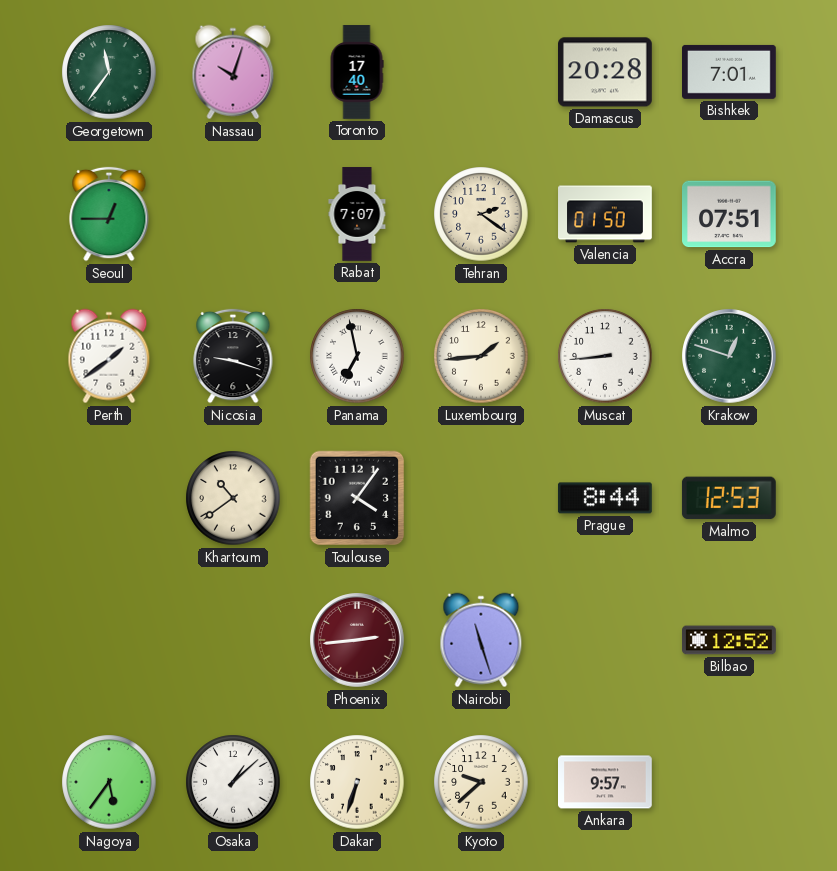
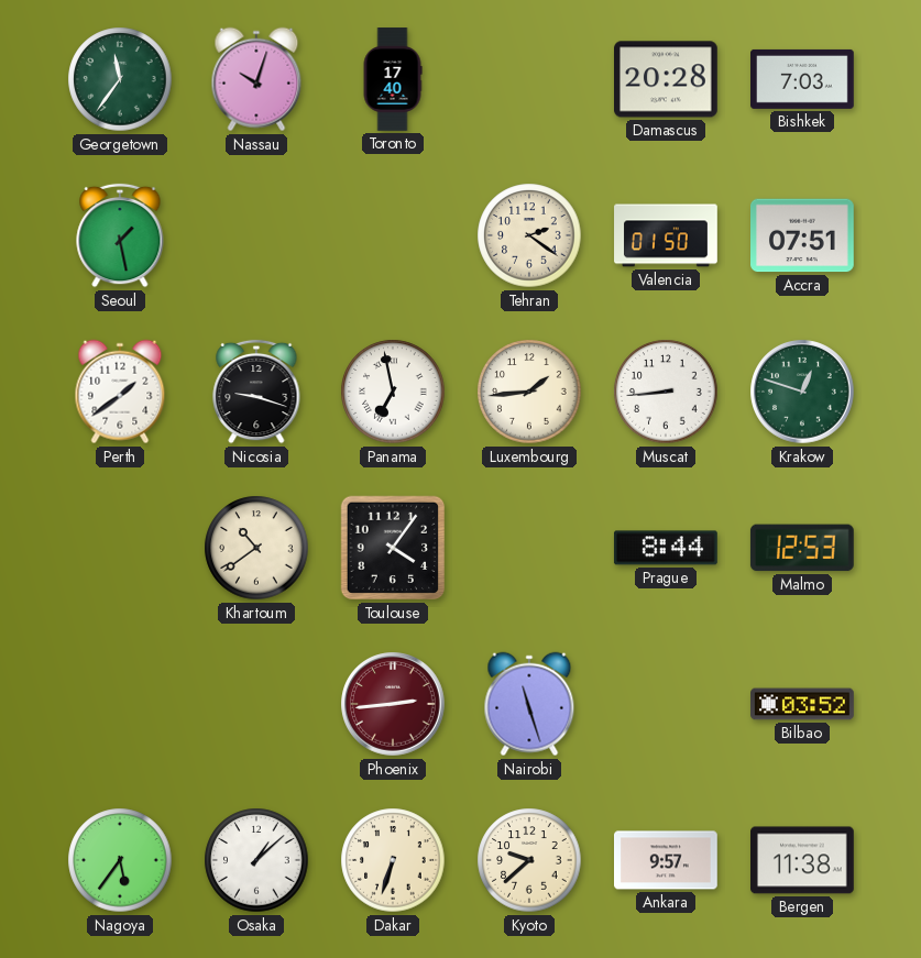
Bishkek: 7:01 -> 7:03
Seoul: 12:45 -> 1:28
Rabat: 7:07 -> none
Bilbao: 12:52 -> 03:52
Bergen: none -> 11:38
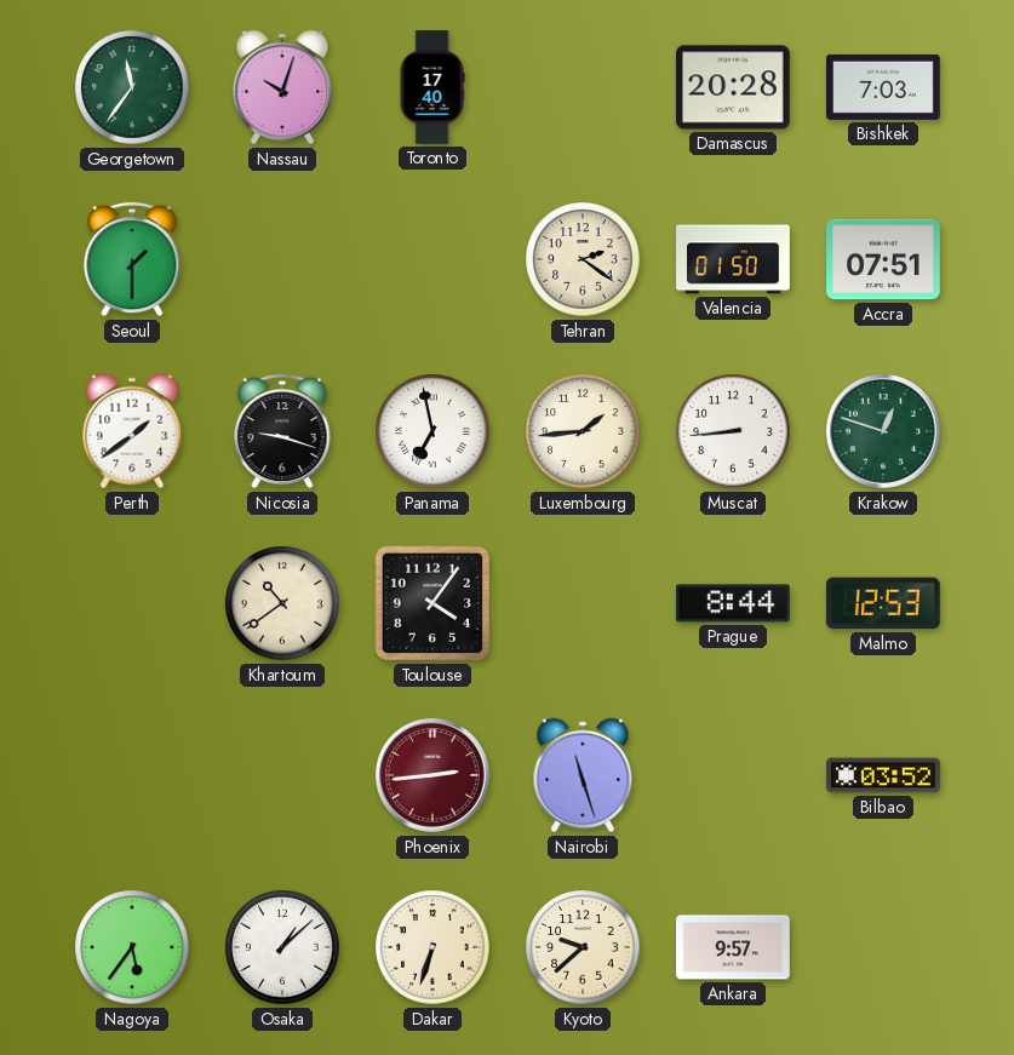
Seoul: 1:28 -> 1:30
Bergen: 11:38 -> none
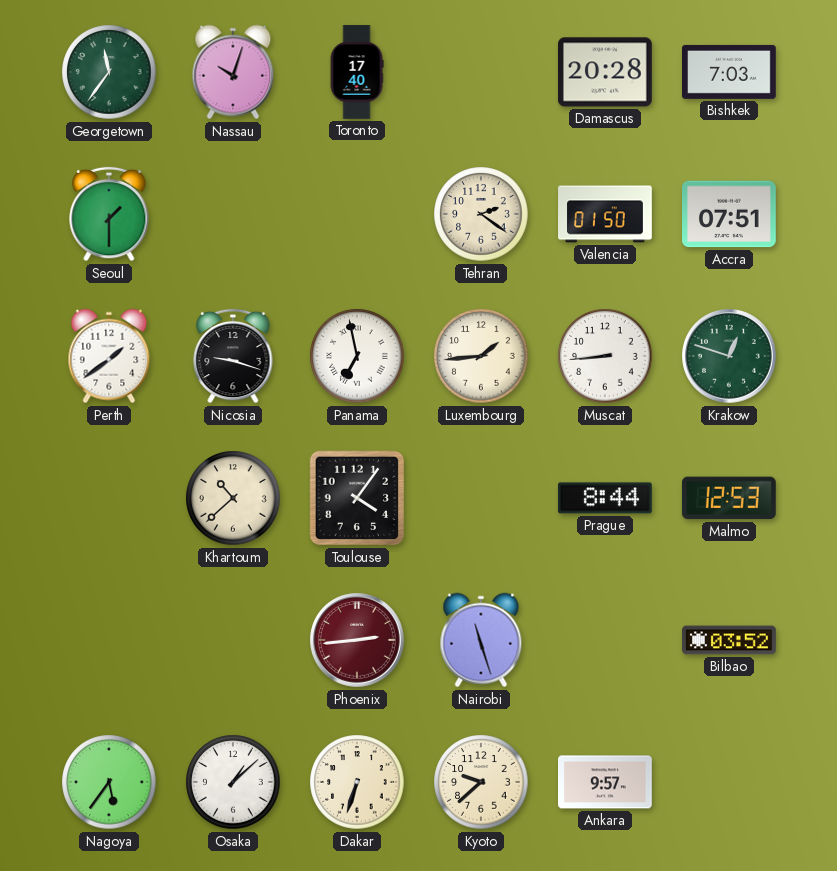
Khartoum: 10:39 -> 10:38
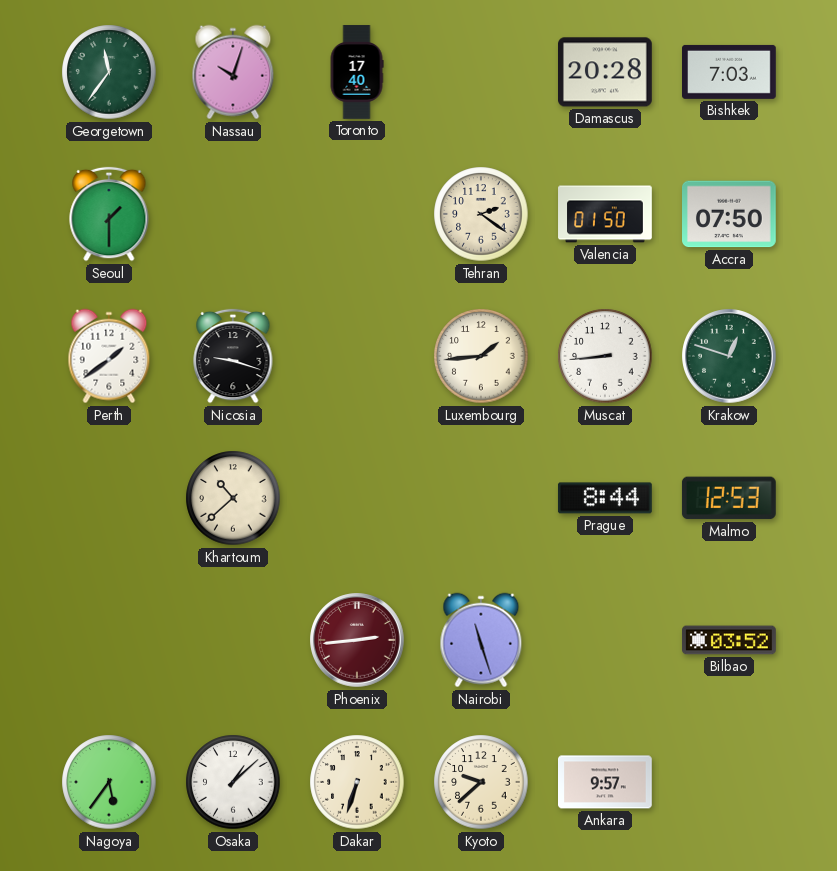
Accra: 07:51 -> 07:50
Panama: 6:58 -> none
Toulouse: 4:06 -> none
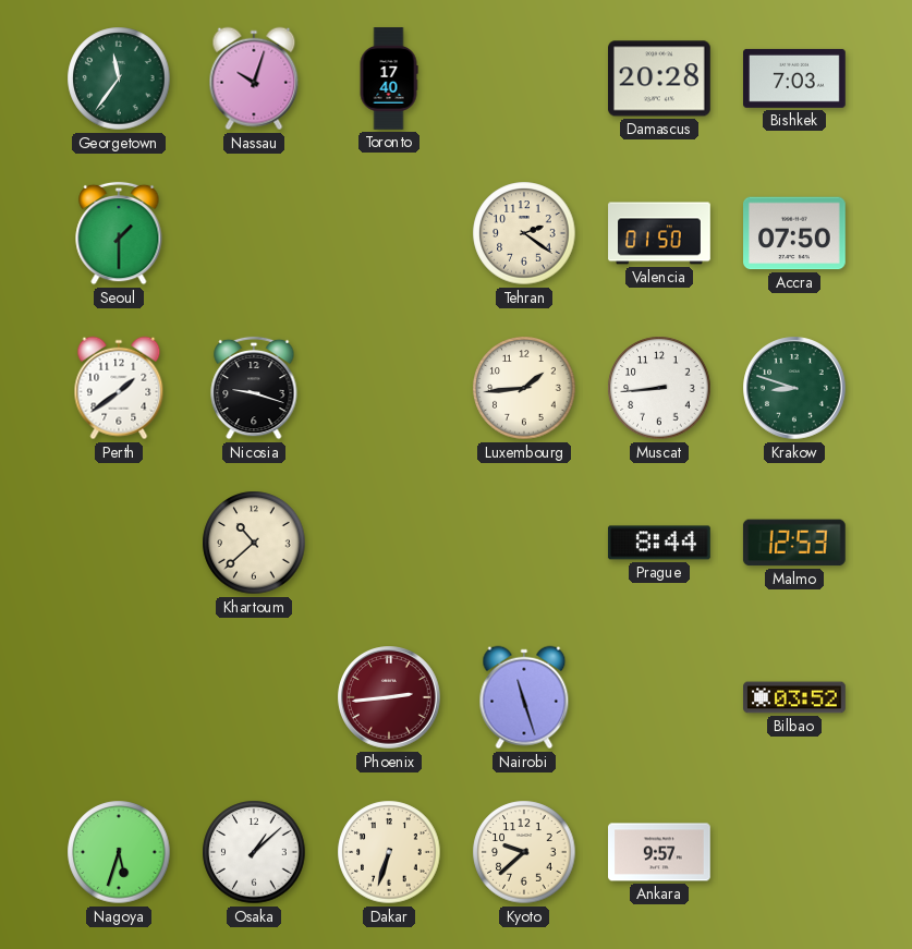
Krakow: 12:48 -> 8:48
Nagoya: 5:36 -> 5:33
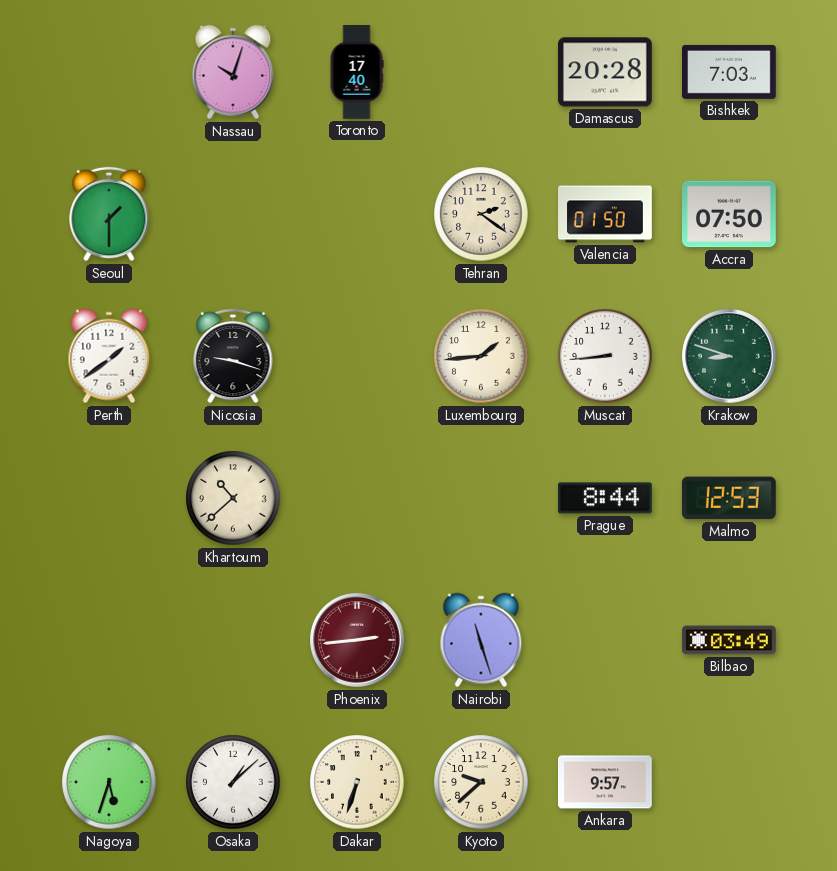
Georgetown: 11:36 -> none
Bilbao: 03:52 -> 03:49
